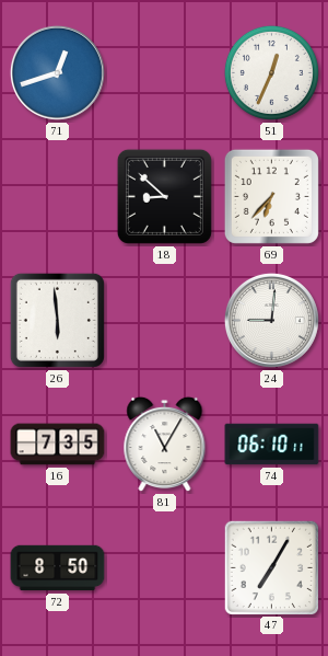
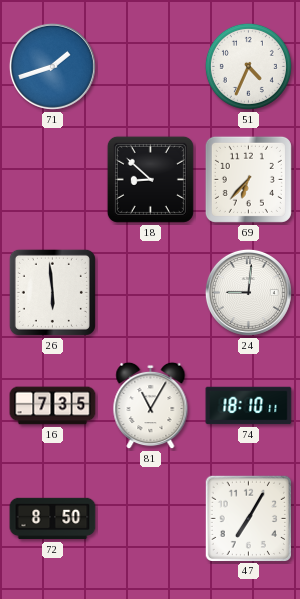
71: 12:42 -> 1:42
51: 12:34 -> 4:34
74: 06:10 -> 18:10
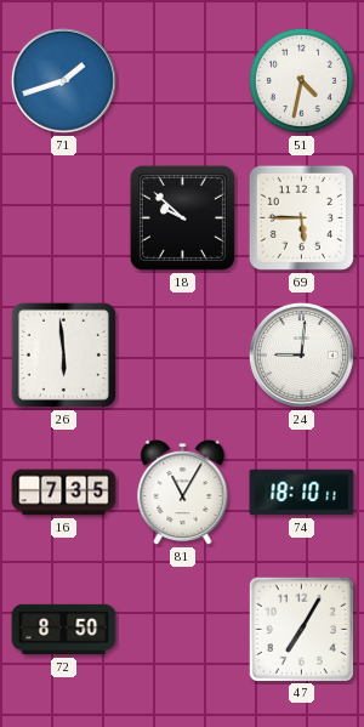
51: 4:34 -> 4:32
18: 8:52 -> 9:52
69: 6:37 -> 5:45
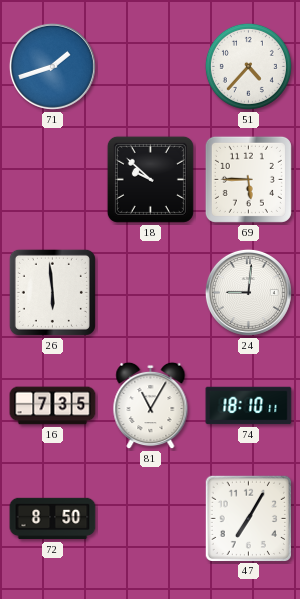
51: 4:32 -> 4:37
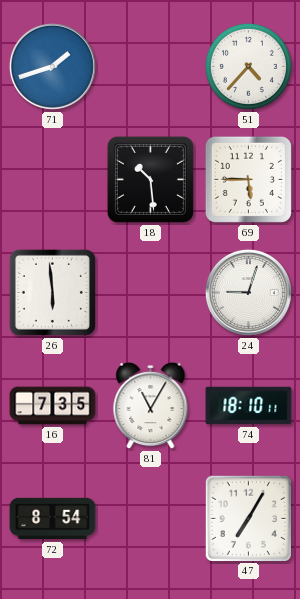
18: 9:52 -> 10:29
24: 9:01 -> 9:03
72: 8:50 -> 8:54
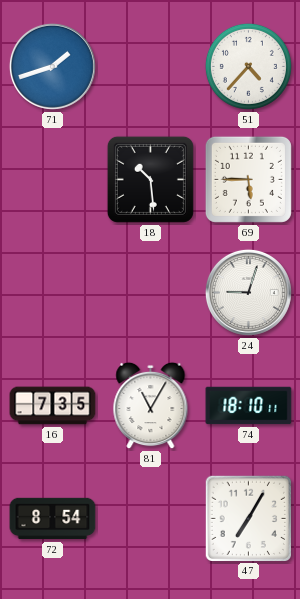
26: 5:59 -> none
